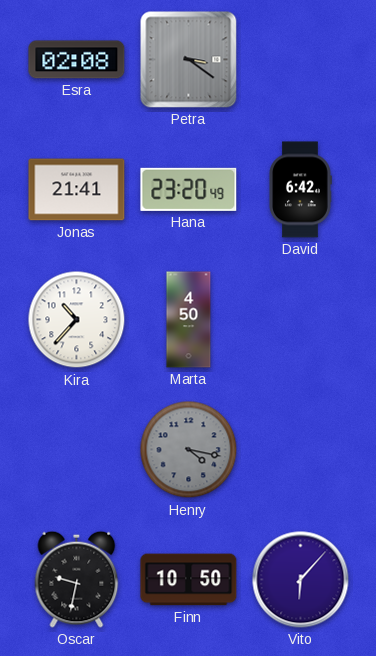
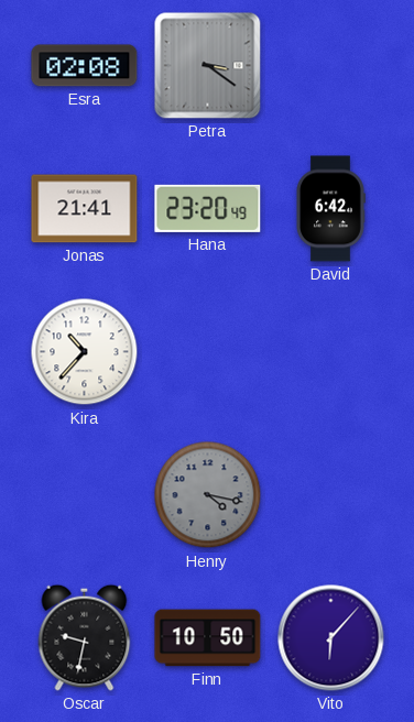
Marta: 4:50 -> none
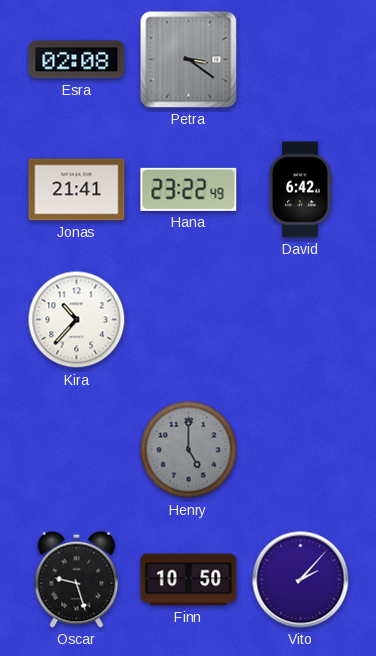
Hana: 23:20 -> 23:22
Henry: 4:17 -> 5:00
Oscar: 9:32 -> 9:27
Vito: 6:07 -> 2:07
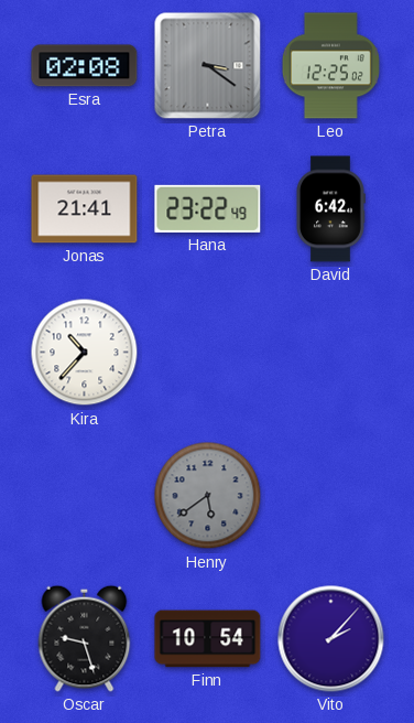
Leo: none -> 12:25
Henry: 5:00 -> 5:39
Finn: 10:50 -> 10:54
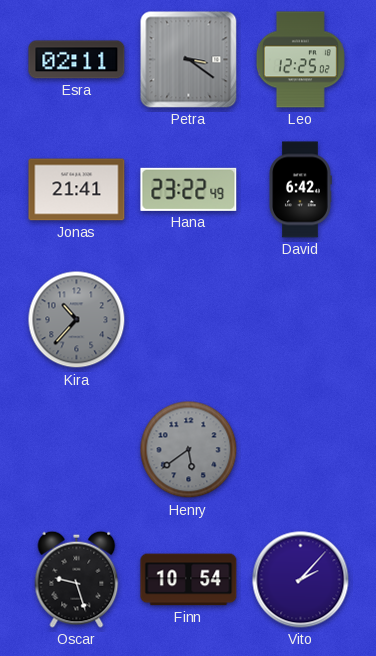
Esra: 02:08 -> 02:11
Kira dial: white -> grey
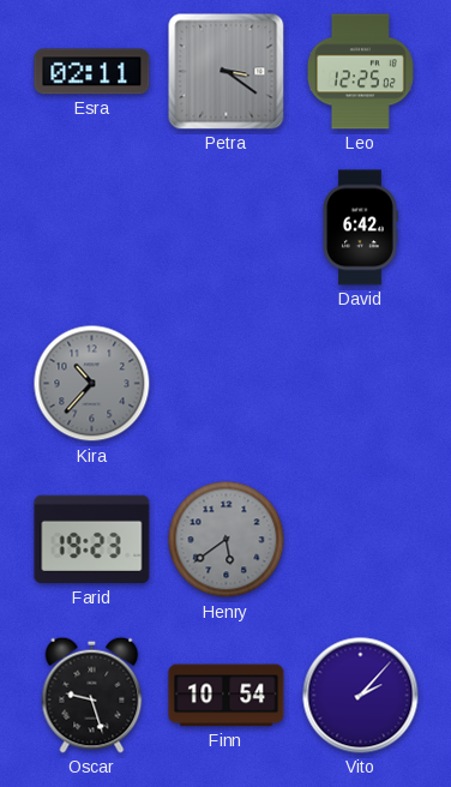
Jonas: 21:41 -> none
Hana: 23:22 -> none
Farid: none -> 19:23
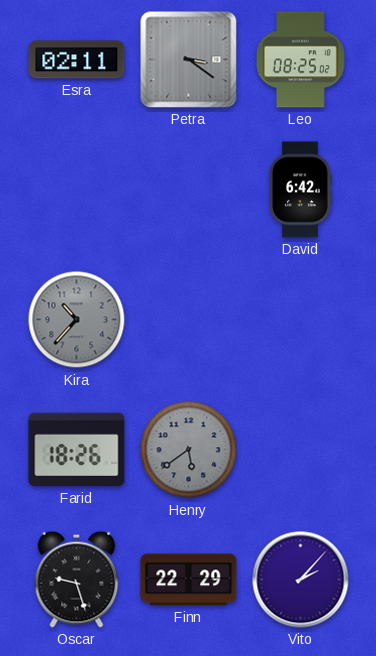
Leo: 12:25 -> 08:25
Farid: 19:23 -> 18:26
Finn: 10:54 -> 22:29
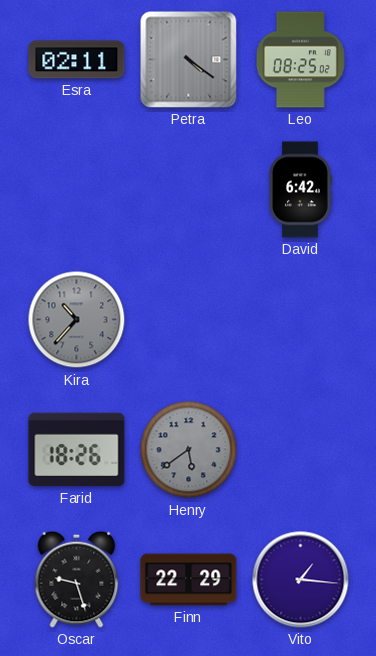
Petra: 3:21 -> 4:21
Vito: 2:07 -> 1:16
